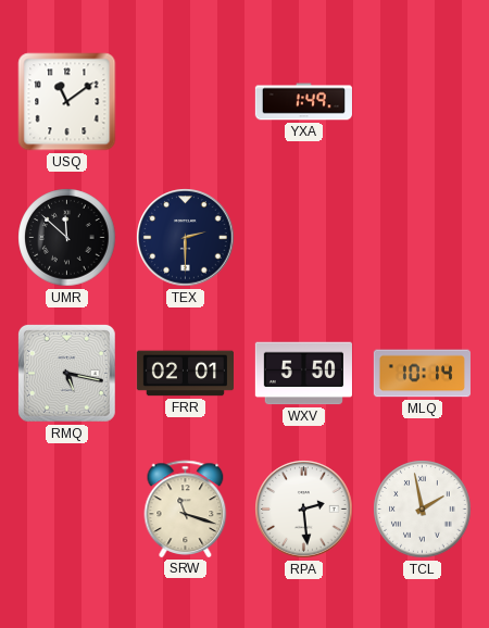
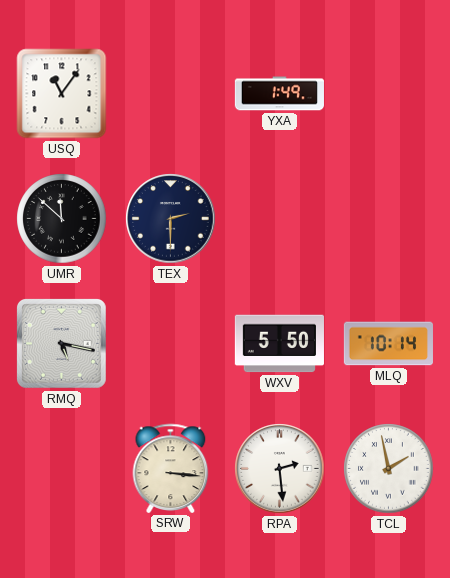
USQ: 11:09 -> 11:06
FRR: 02:01 -> none
SRW: 11:18 -> 3:16
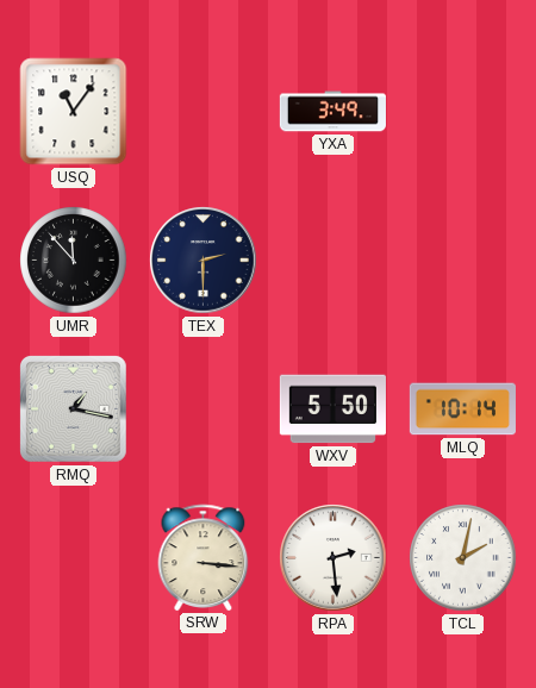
YXA: 1:49 -> 3:49
UMR: 11:52 -> 11:53
RMQ: 5:17 -> 1:17
TCL: 1:58 -> 2:02
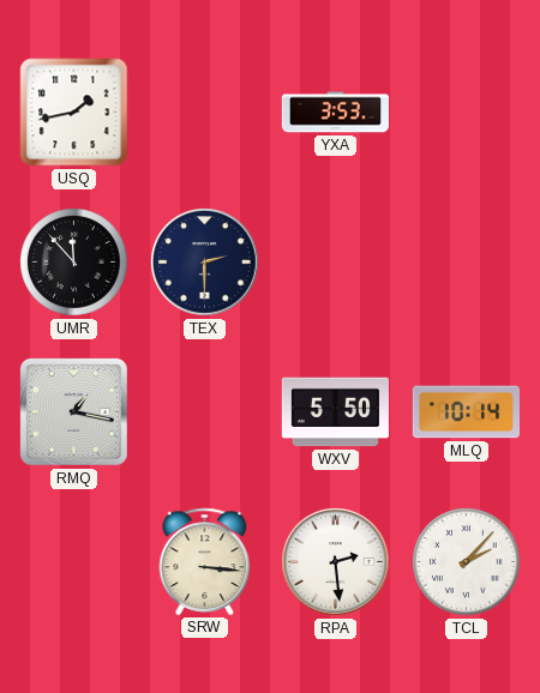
USQ: 11:06 -> 1:43
YXA: 3:49 -> 3:53
TCL: 2:02 -> 2:07
